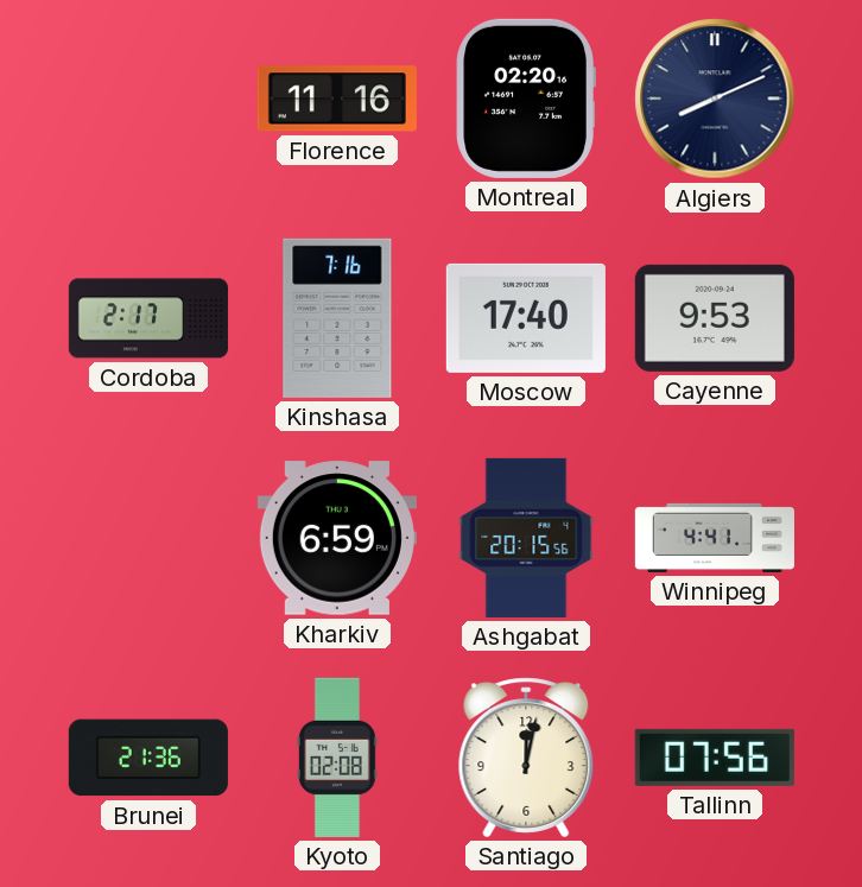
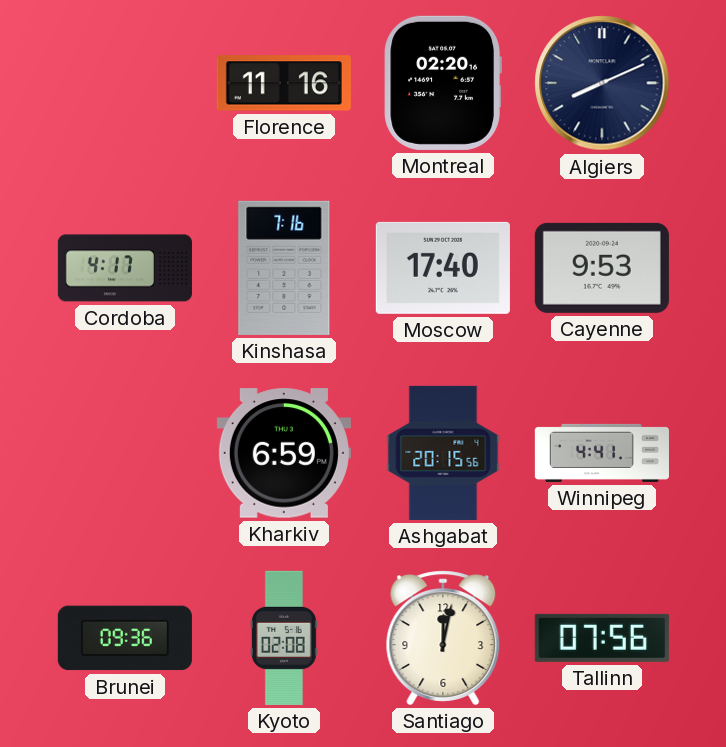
Cordoba: 2:17 -> 4:17
Brunei: 21:36 -> 09:36
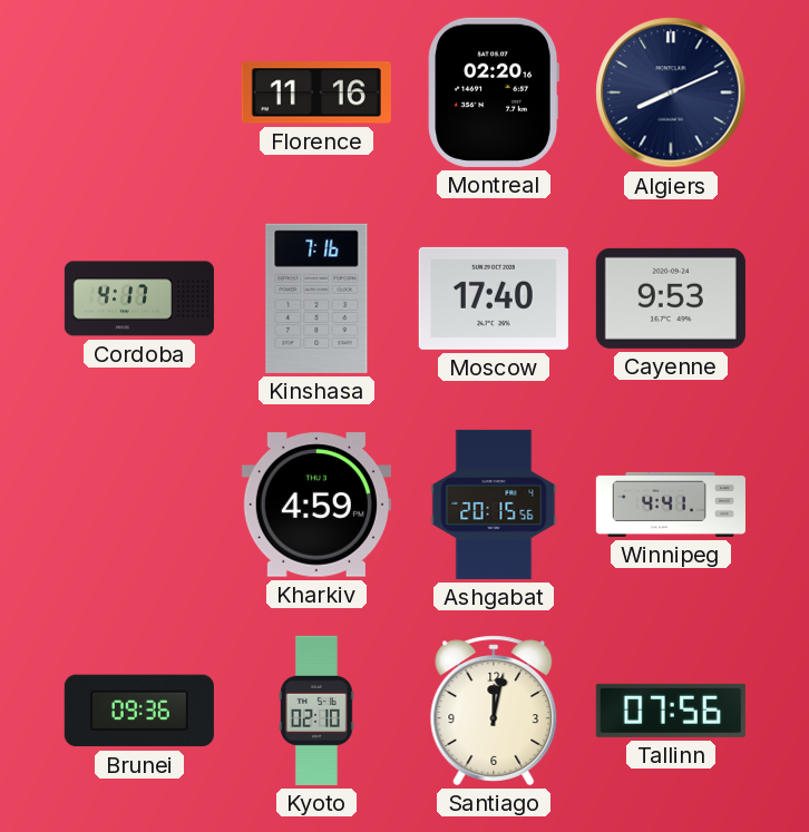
Kharkiv: 6:59 -> 4:59
Kyoto: 02:08 -> 02:10
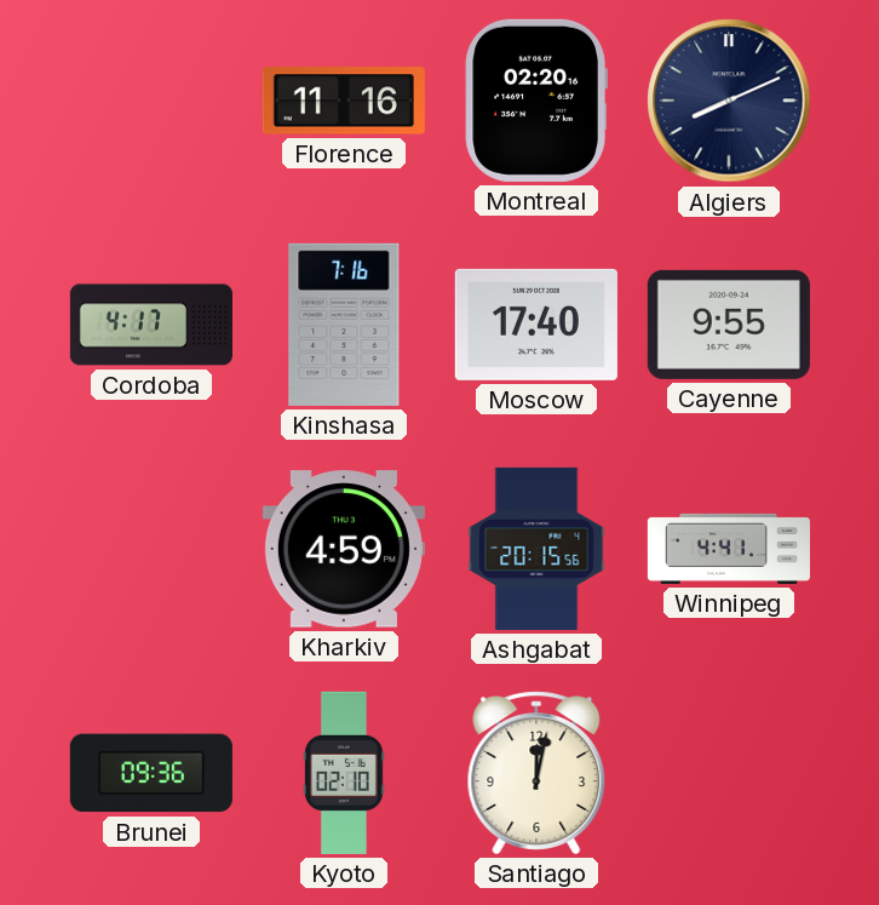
Cayenne: 9:53 -> 9:55
Tallinn: 07:56 -> none
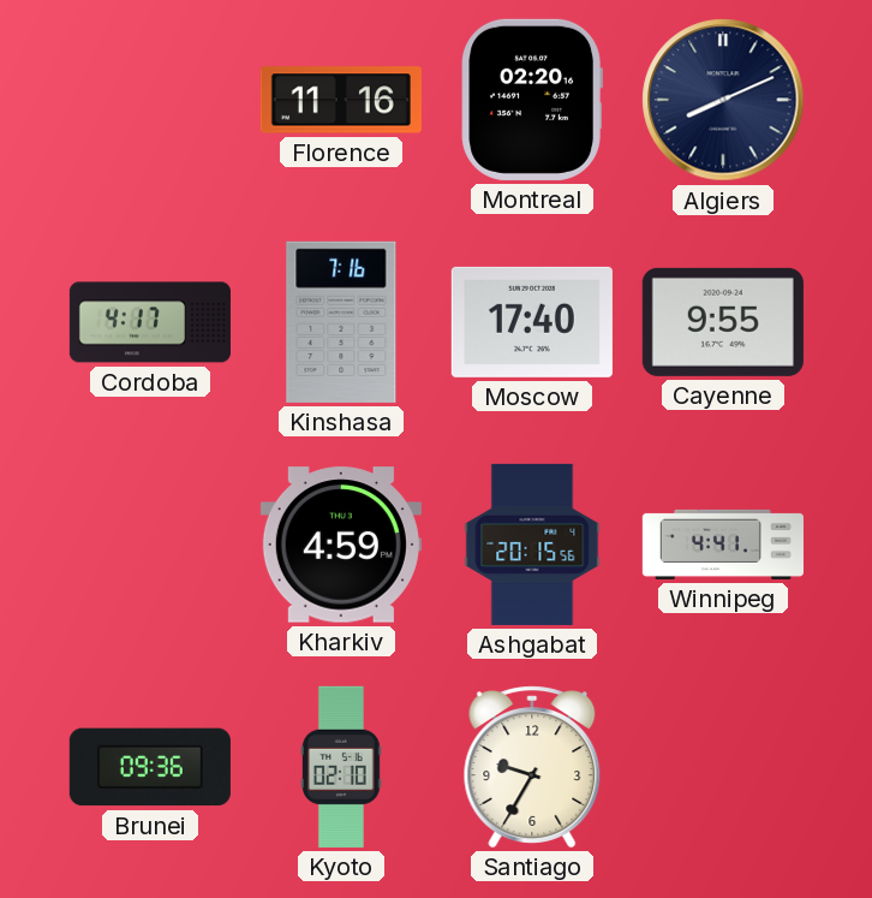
Santiago: 12:02 -> 9:35
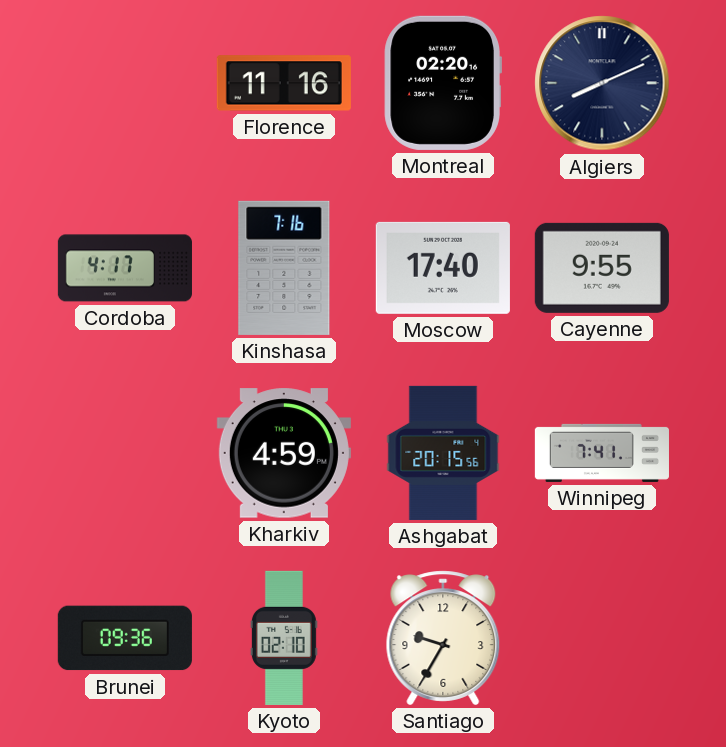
Winnipeg: 4:41 -> 7:41
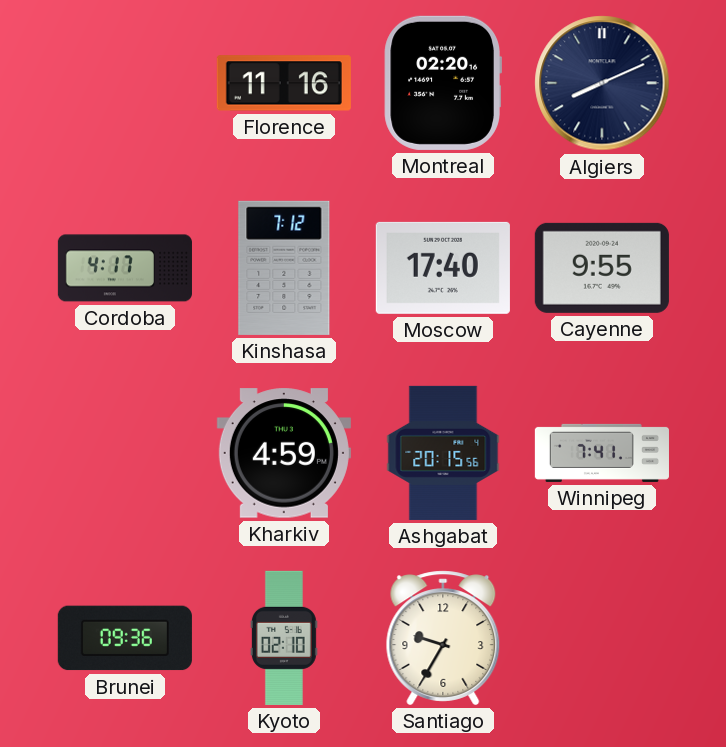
Kinshasa: 7:16 -> 7:12
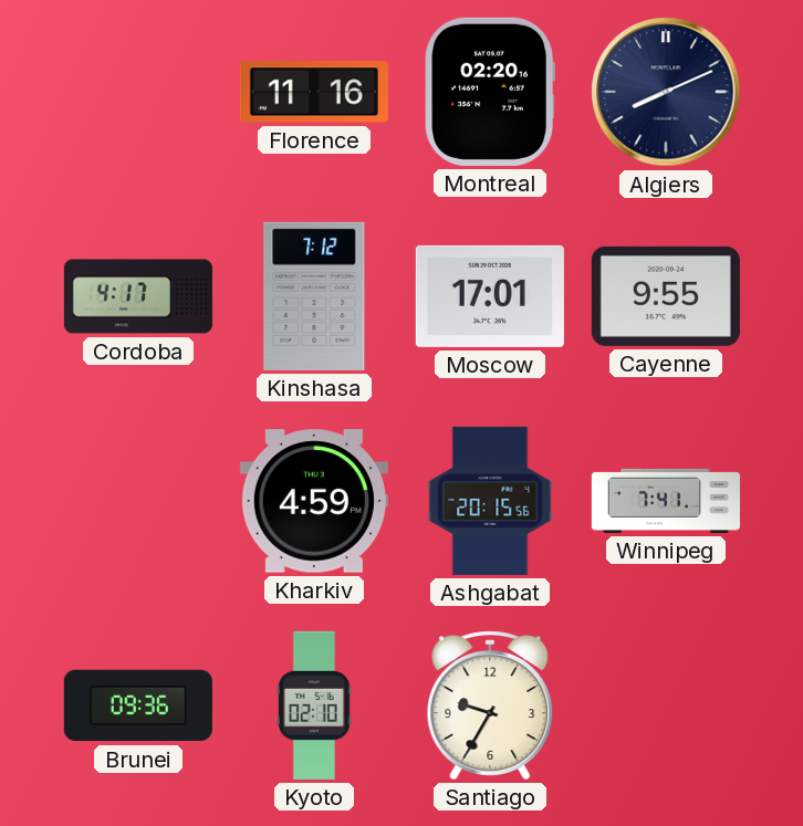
Moscow: 17:40 -> 17:01
